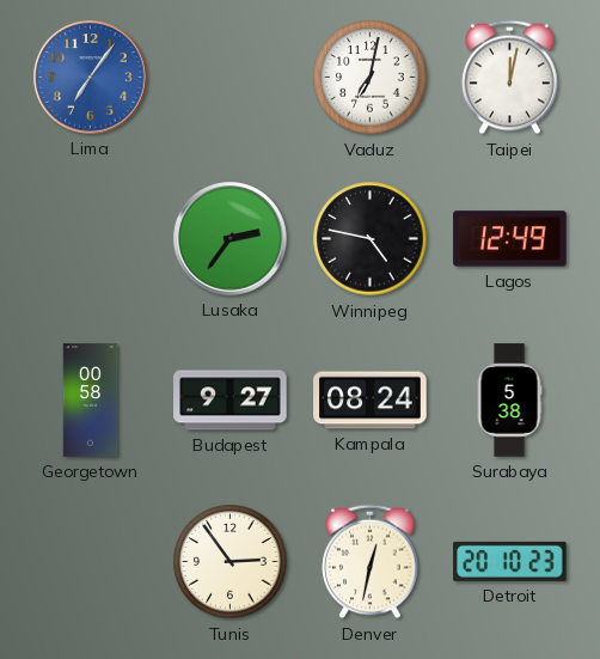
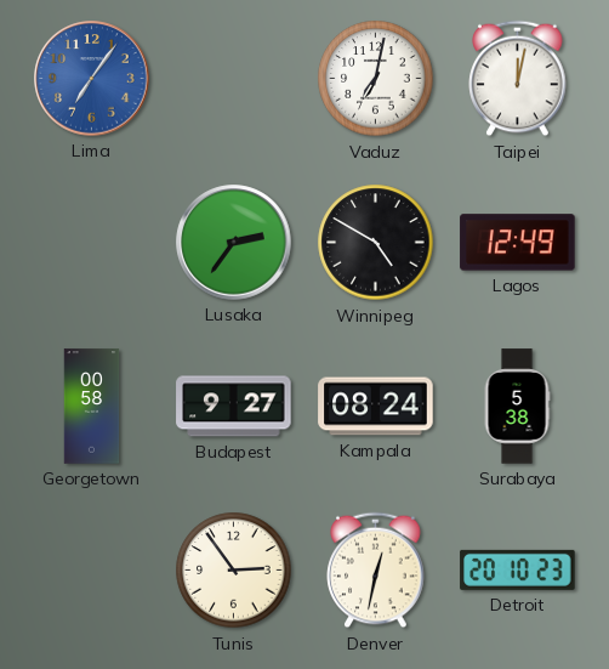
Winnipeg: 4:47 -> 4:50
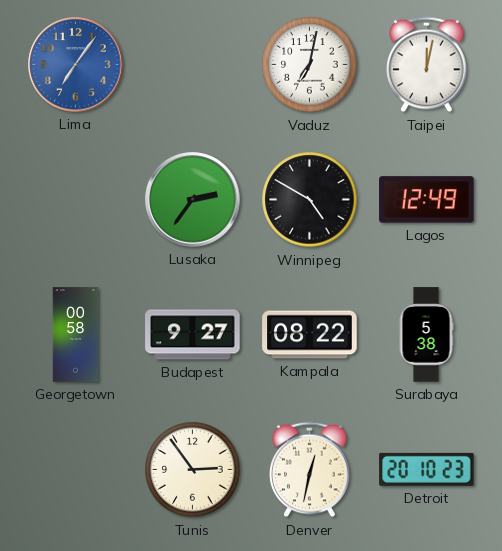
Kampala: 08:24 -> 08:22
